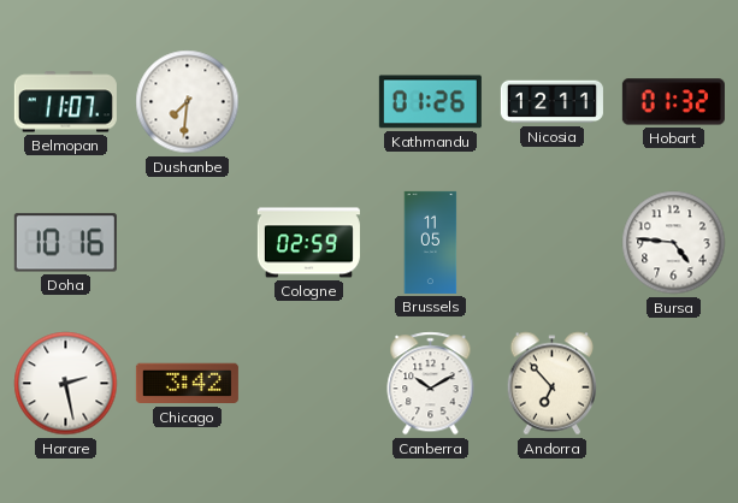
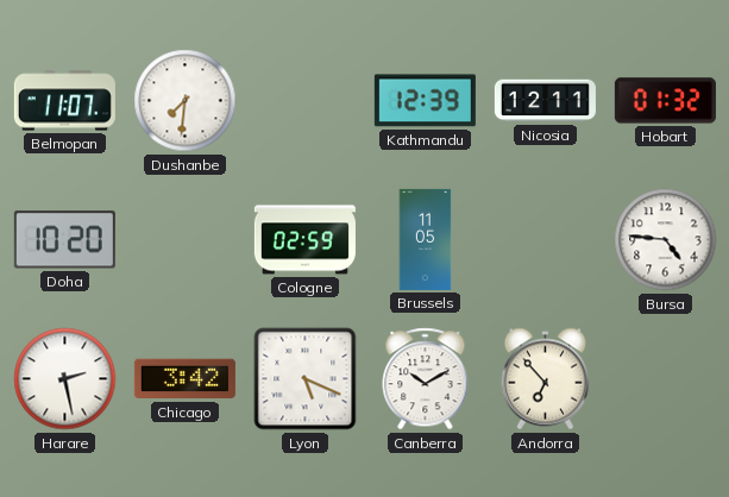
Kathmandu: 01:26 -> 12:39
Doha: 10:16 -> 10:20
Lyon: none -> 5:19
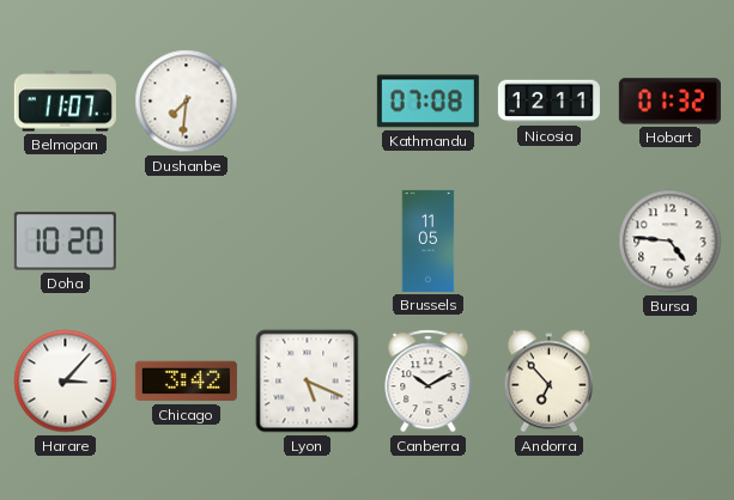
Kathmandu: 12:39 -> 07:08
Cologne: 02:59 -> none
Harare: 2:28 -> 3:07
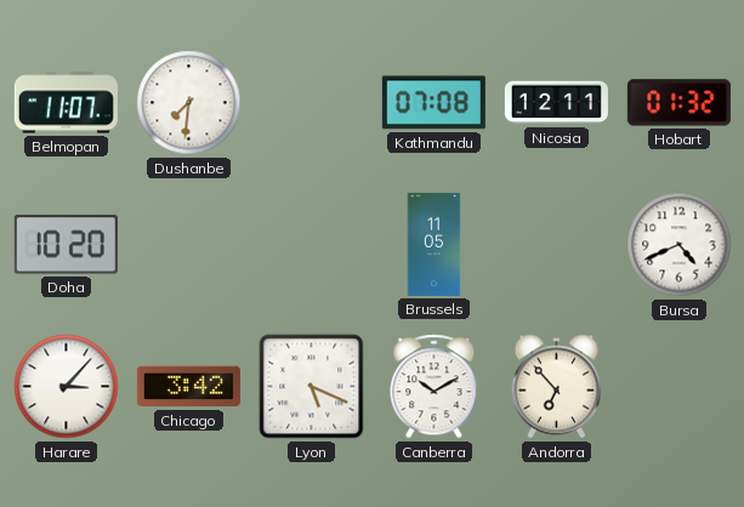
Bursa: 4:46 -> 4:41
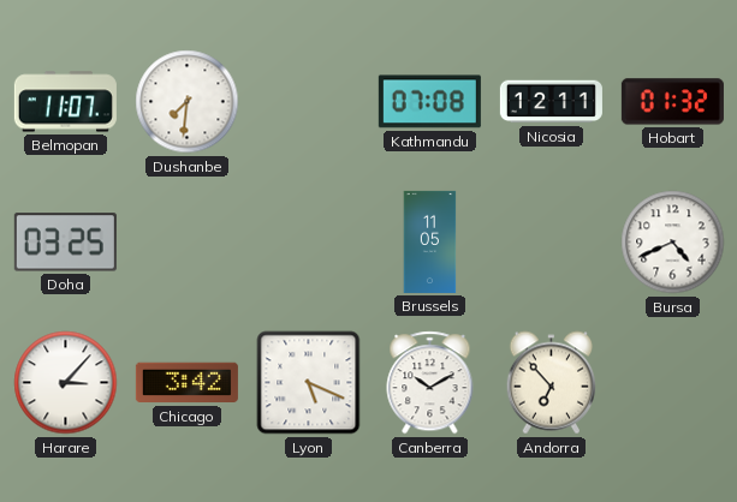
Doha: 10:20 -> 03:25
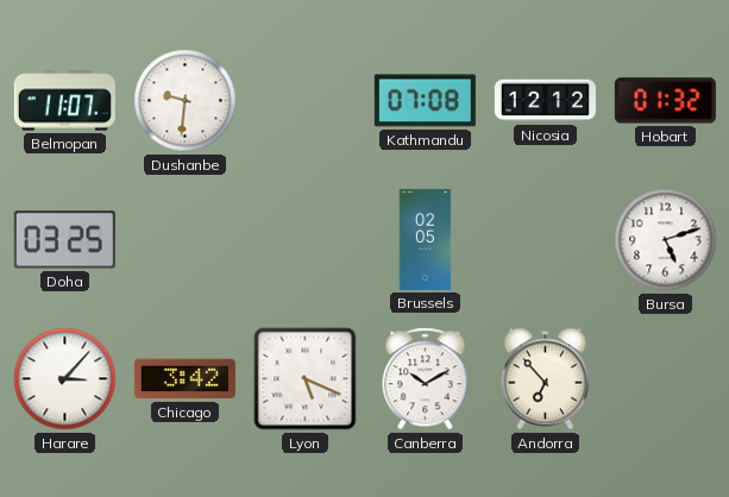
Dushanbe: 7:31 -> 9:31
Nicosia: 12:11 -> 12:12
Brussels: 11:05 -> 02:05
Bursa: 4:41 -> 5:12
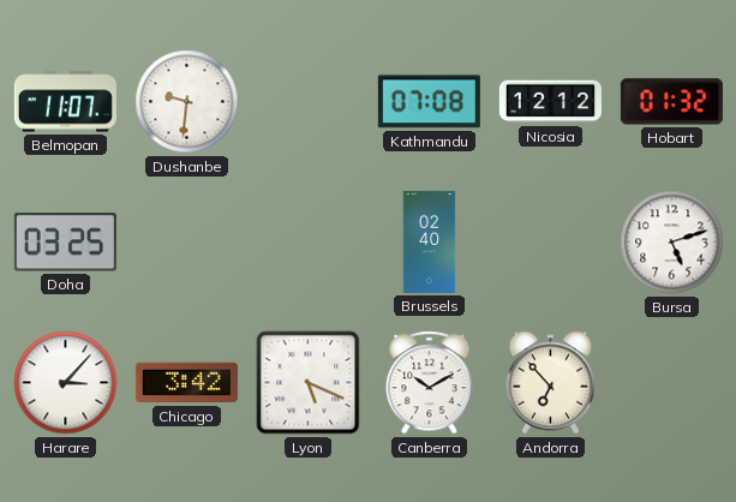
Brussels: 02:05 -> 02:40
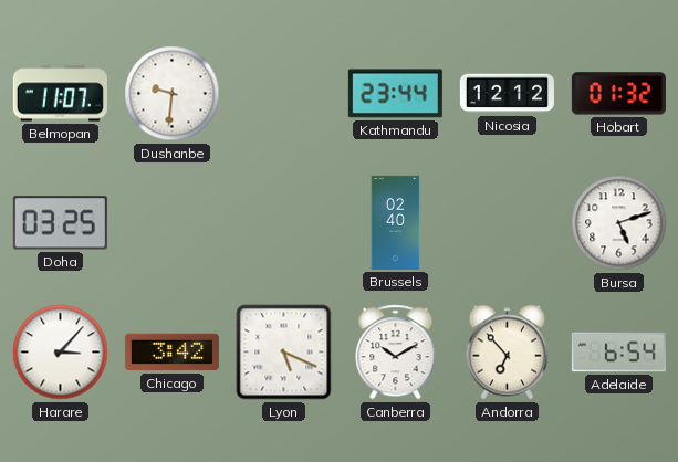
Kathmandu: 07:08 -> 23:44
Adelaide: none -> 6:54
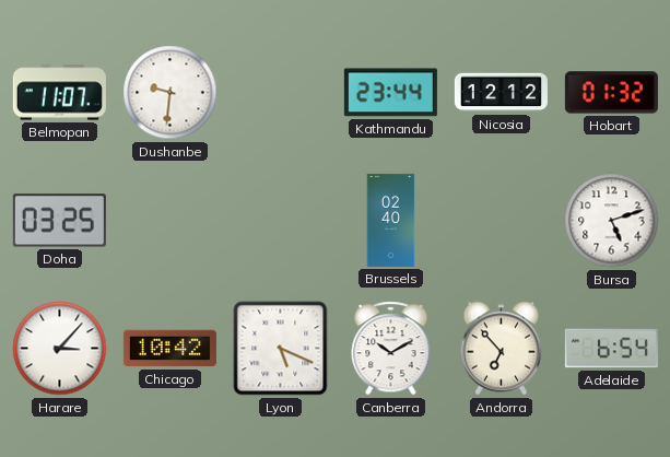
Chicago: 3:42 -> 10:42
